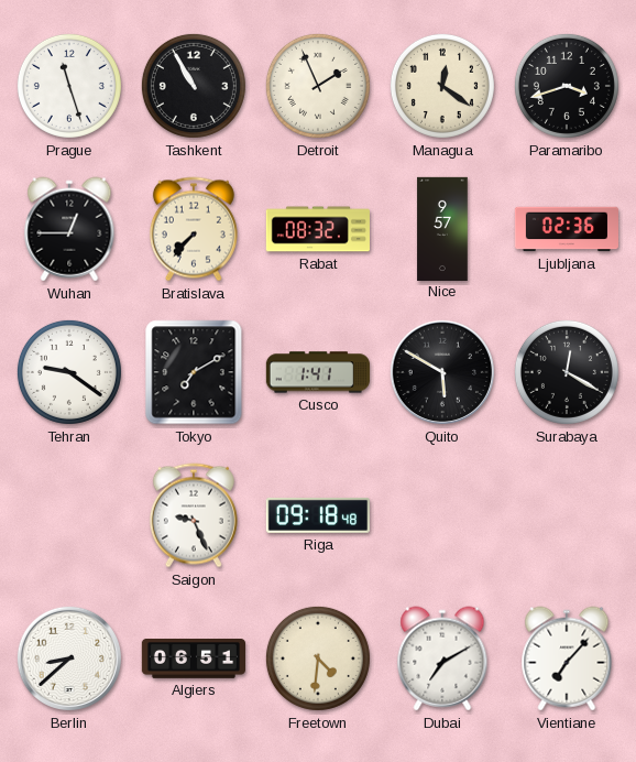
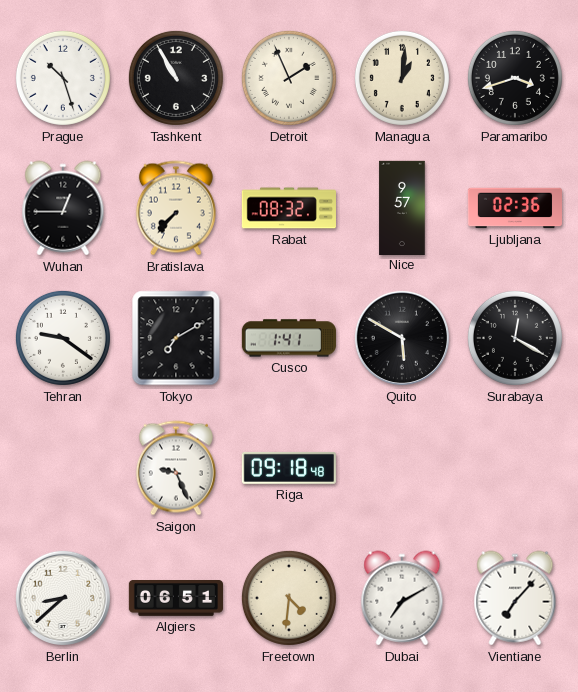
Prague: 11:27 -> 10:27
Managua: 12:21 -> 1:01
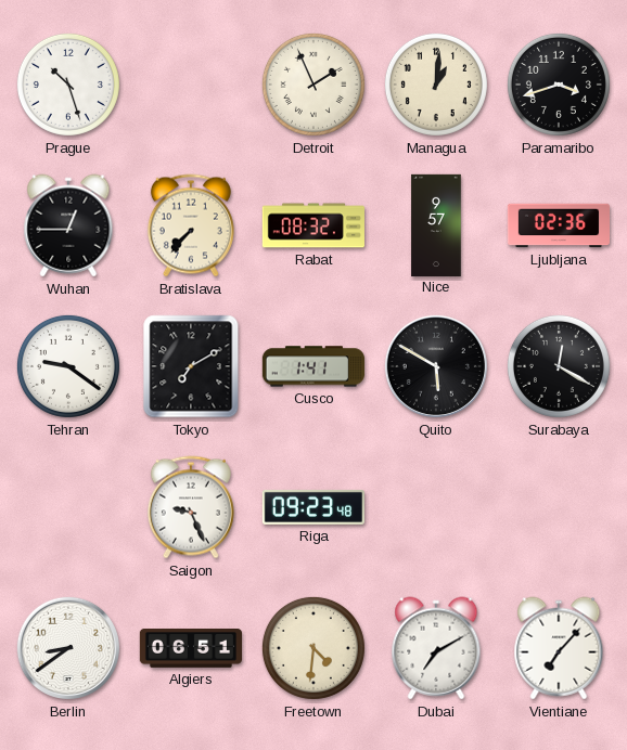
Tashkent: 10:55 -> none
Riga: 09:18 -> 09:23
Berlin: 8:38 -> 8:39
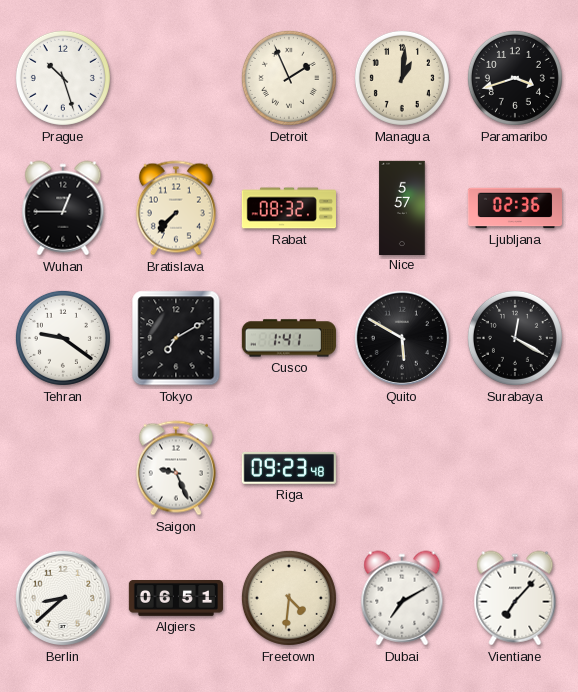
Nice: 9:57 -> 5:57
Berlin: 8:39 -> 8:38
